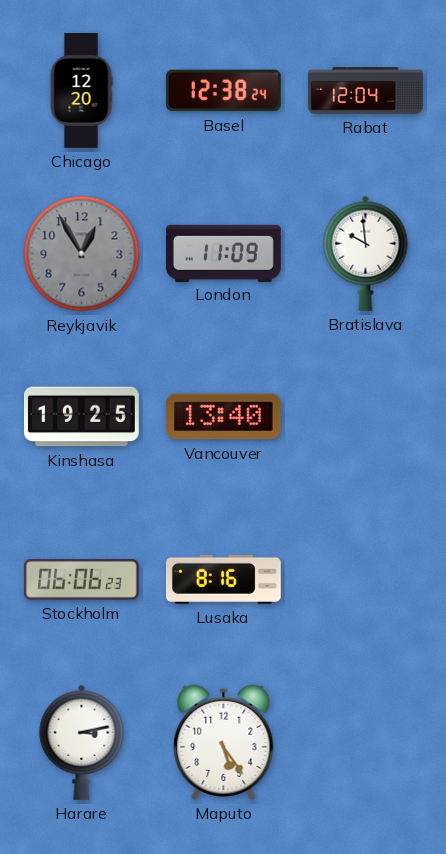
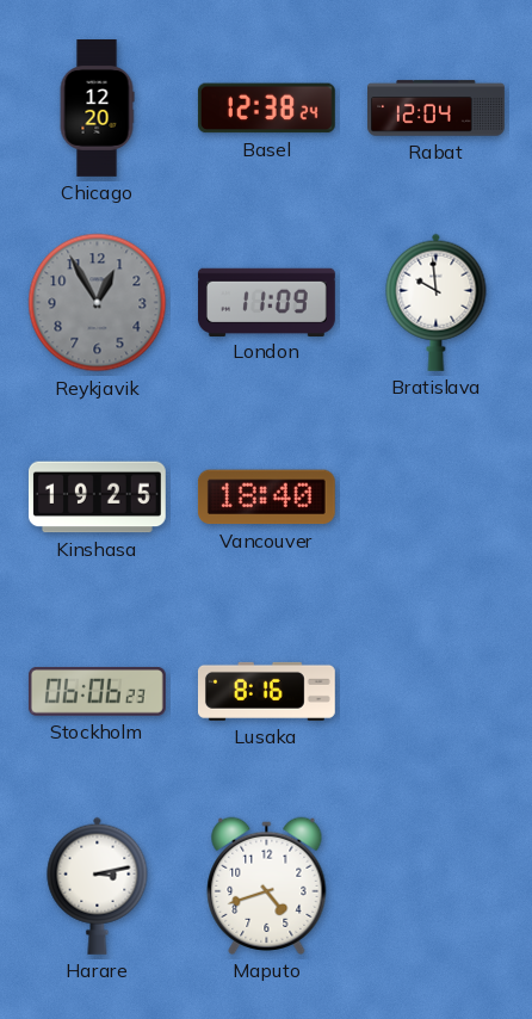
Vancouver: 13:40 -> 18:40
Maputo: 5:24 -> 4:42
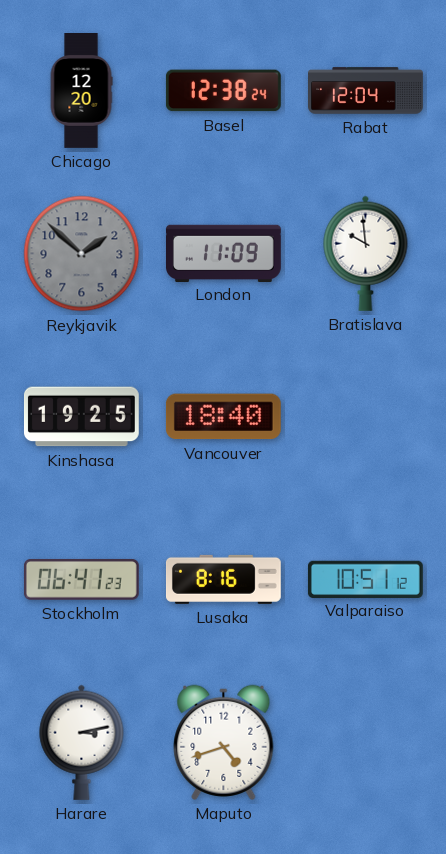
Reykjavik: 12:55 -> 1:52
Stockholm: 06:06 -> 06:41
Valparaiso: none -> 10:51
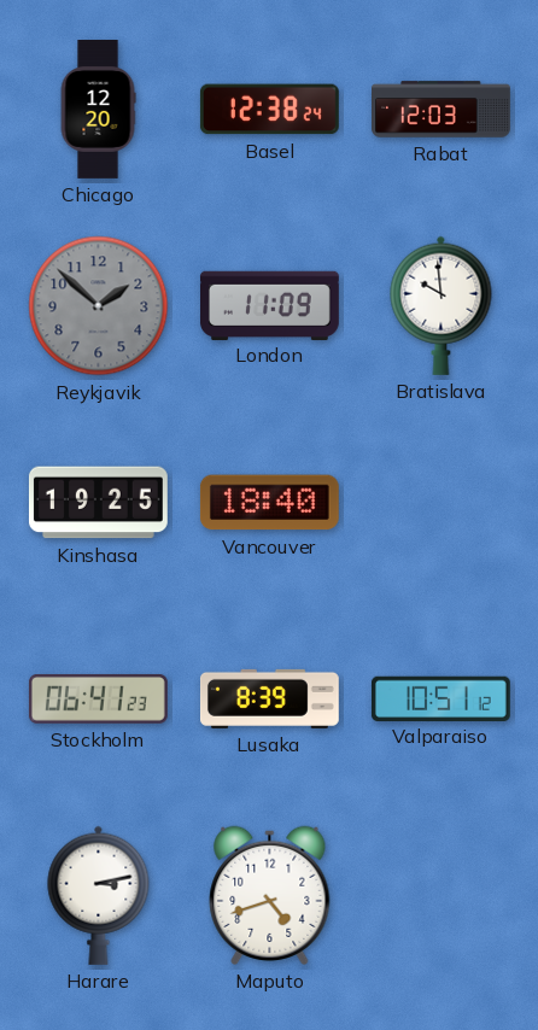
Rabat: 12:04 -> 12:03
Lusaka: 8:16 -> 8:39
